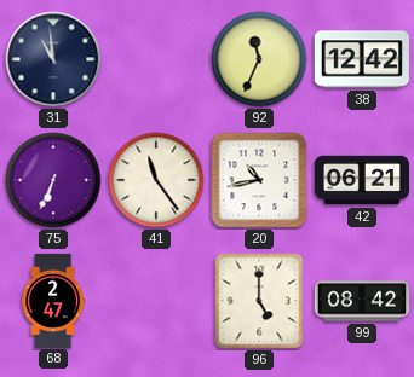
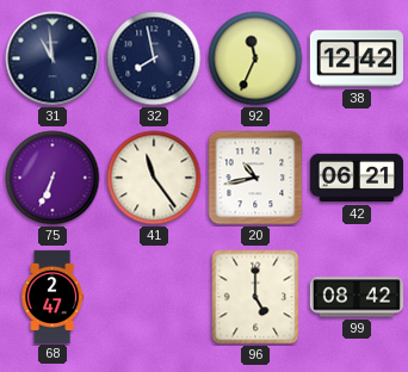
32: none -> 7:58
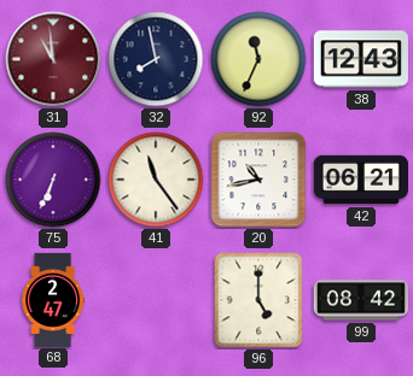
31 dial: navy -> burgundy
38: 12:42 -> 12:43
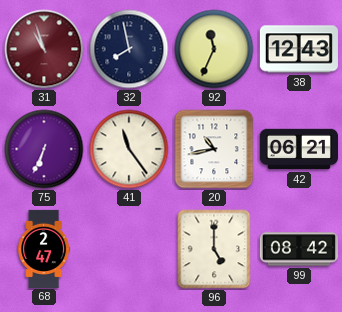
31: 10:59 -> 10:57
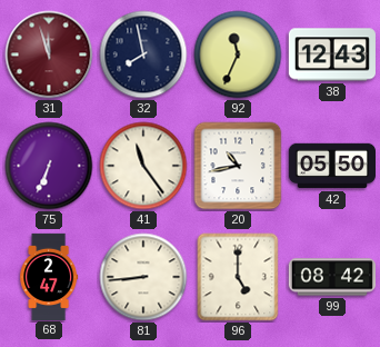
31: 10:57 -> 11:57
42: 06:21 -> 05:50
81: none -> 8:44
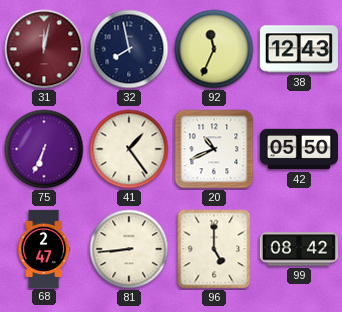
31: 11:57 -> 12:02
41: 11:24 -> 1:24
20: 10:43 -> 10:41
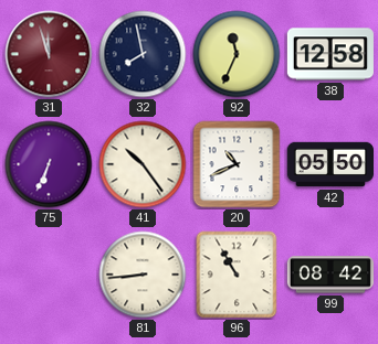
31: 12:02 -> 11:57
38: 12:43 -> 12:58
41: 1:24 -> 10:24
68: 2:47 -> none
96: 5:00 -> 10:55
